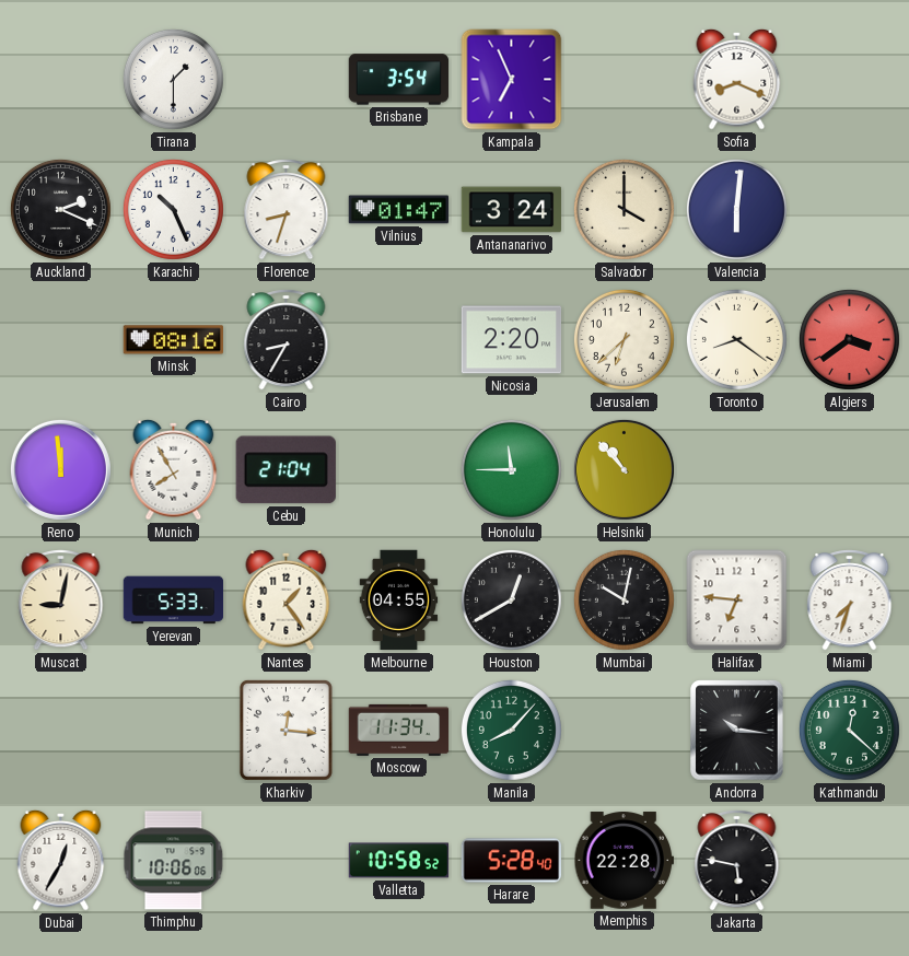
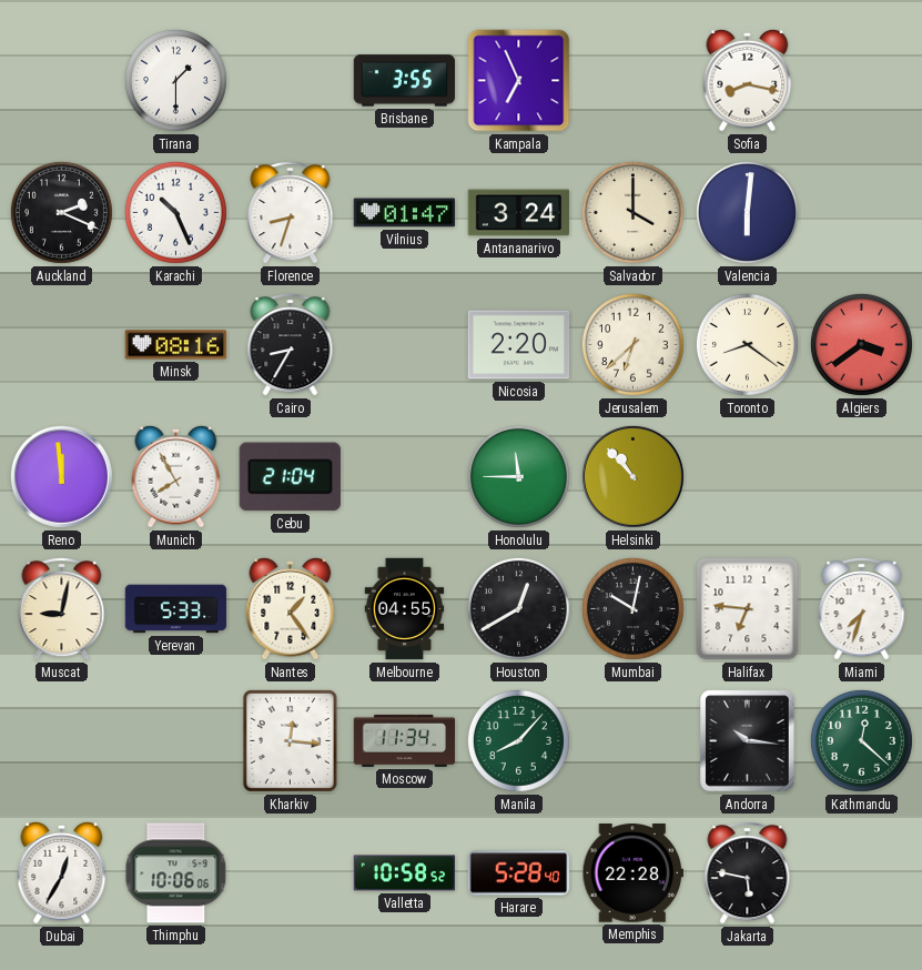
Brisbane: 3:54 -> 3:55
Sofia: 8:19 -> 8:17
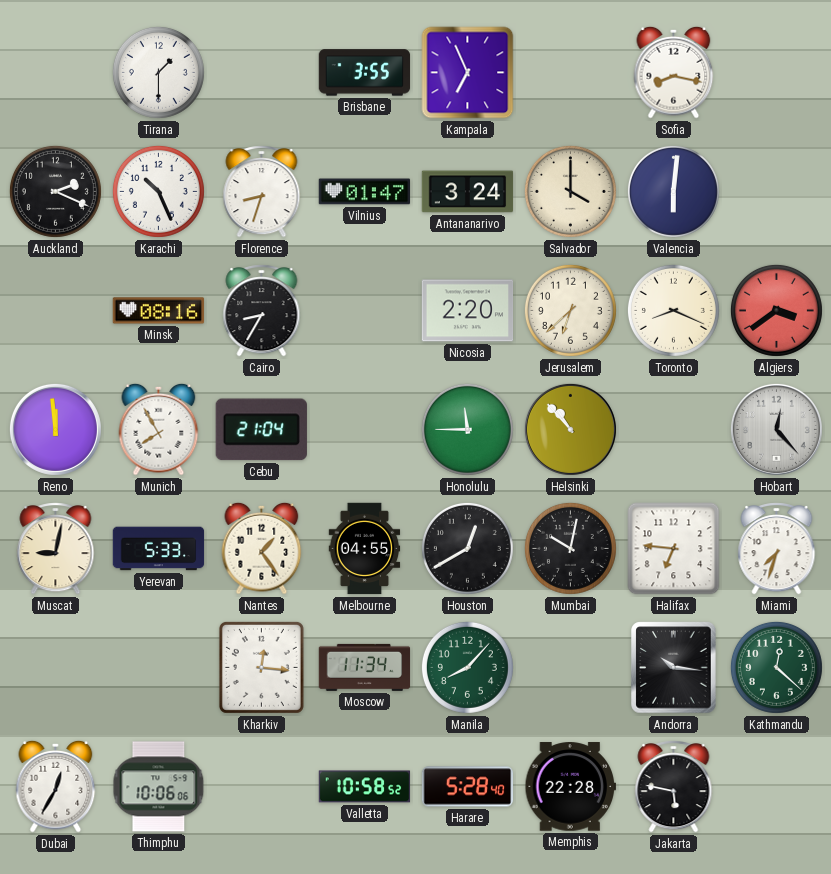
Toronto: 8:21 -> 8:19
Hobart: none -> 12:23
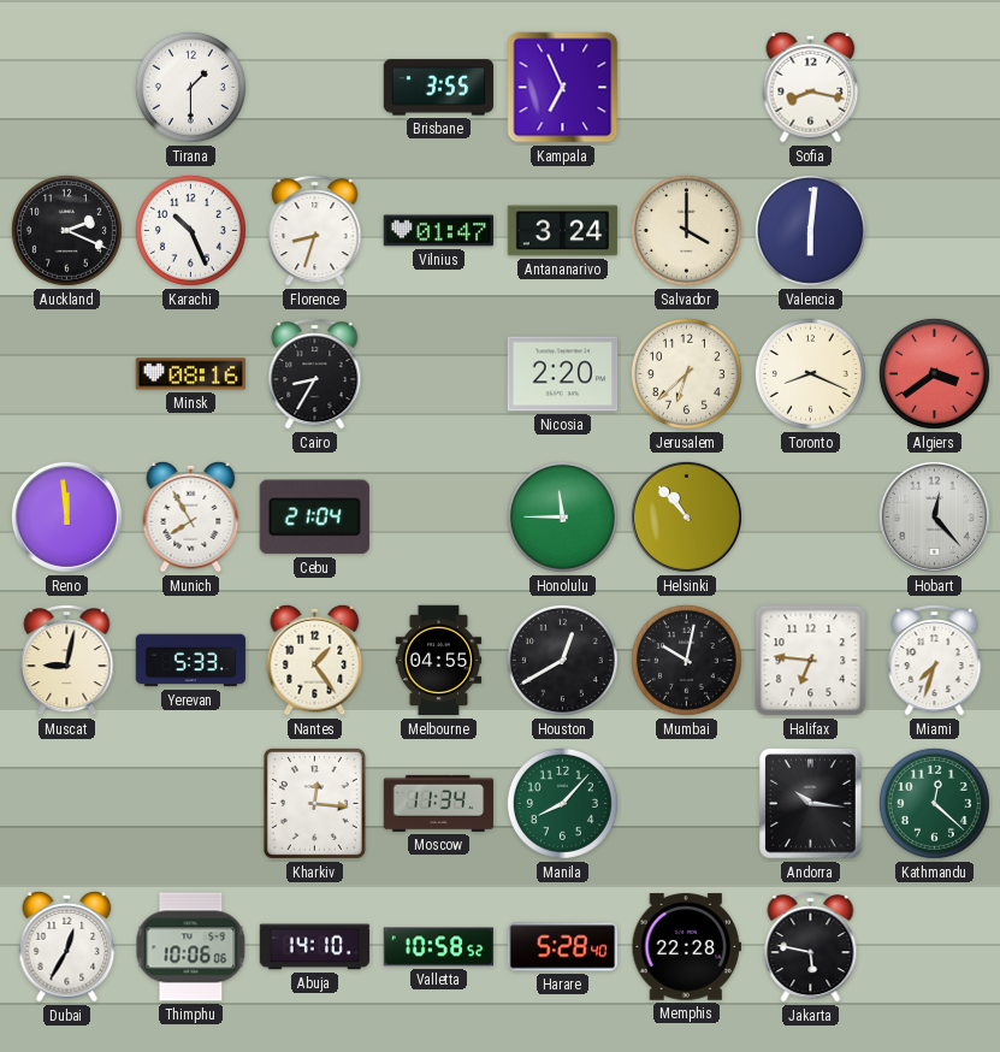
Abuja: none -> 14:10
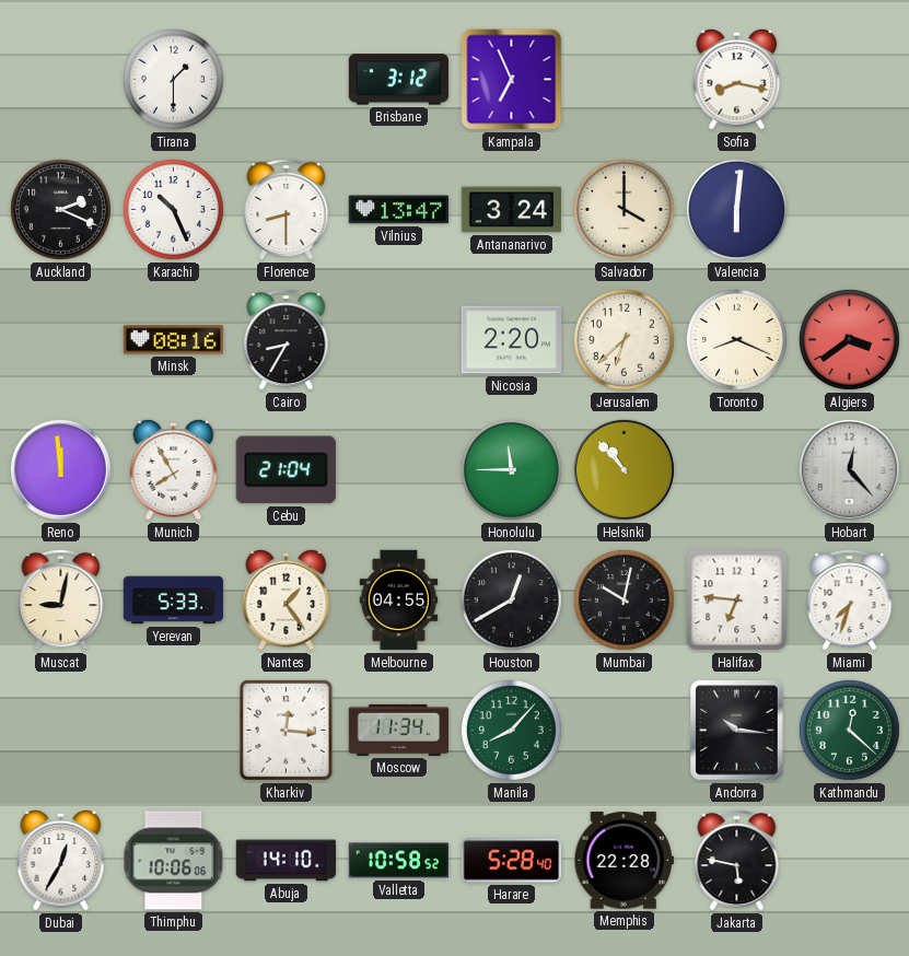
Brisbane: 3:55 -> 3:12
Florence: 8:33 -> 8:30
Vilnius: 01:47 -> 13:47
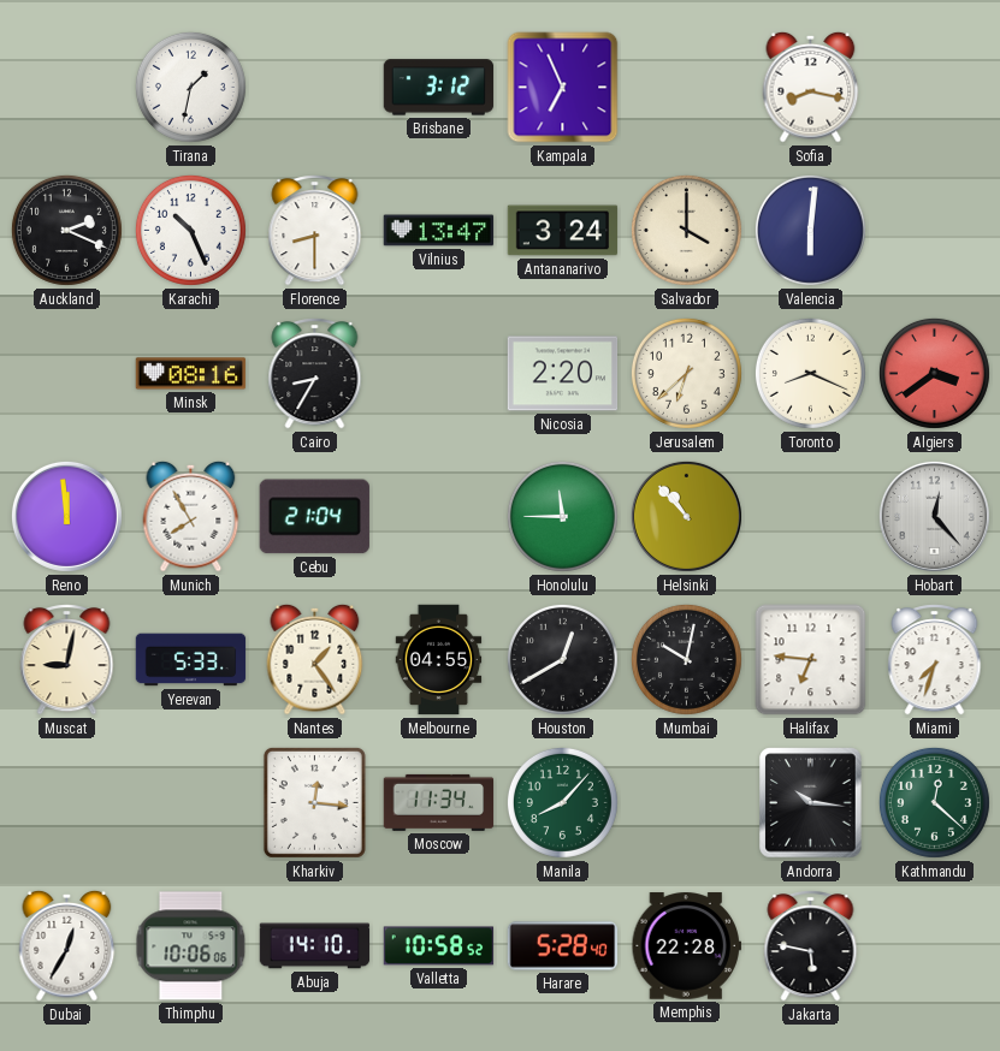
Tirana: 1:30 -> 1:32
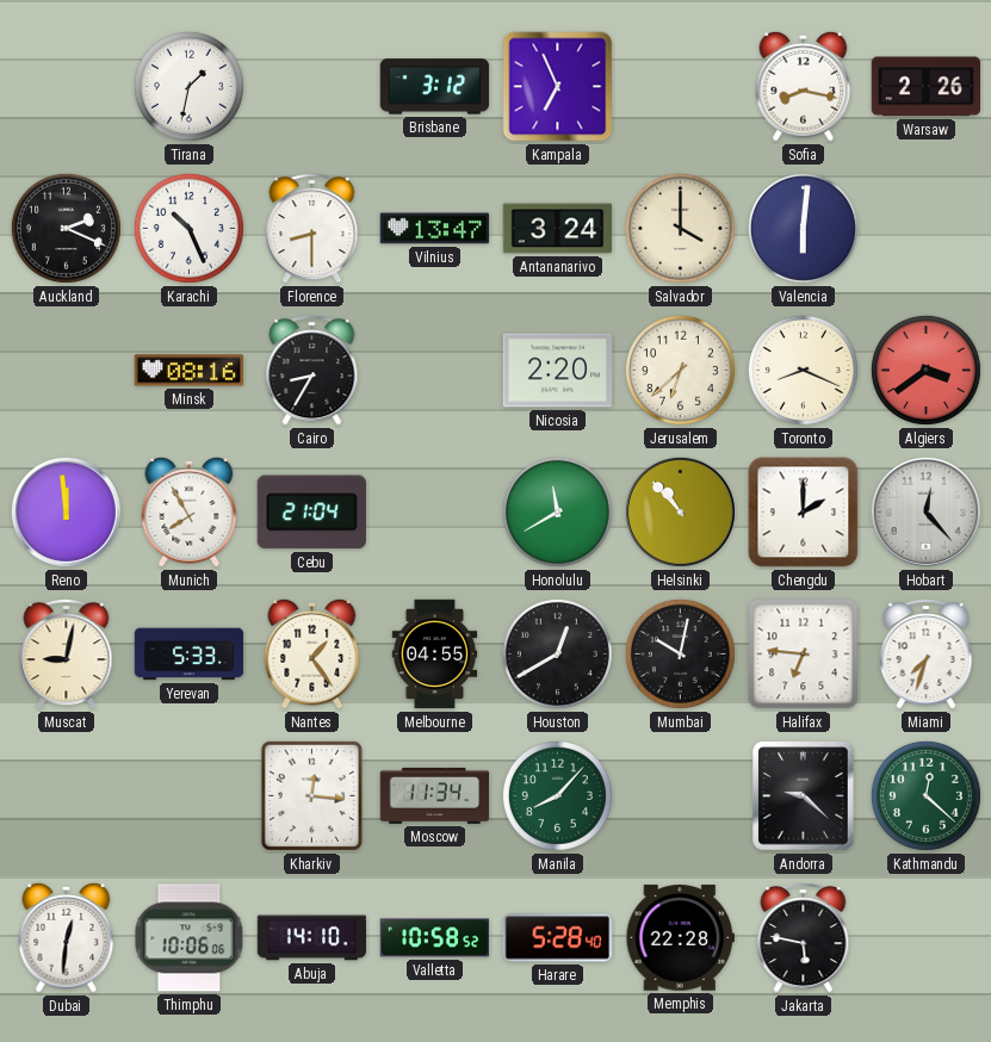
Warsaw: none -> 2:26
Honolulu: 11:45 -> 11:40
Chengdu: none -> 2:00
Andorra: 10:16 -> 9:22
Dubai: 12:35 -> 12:31
